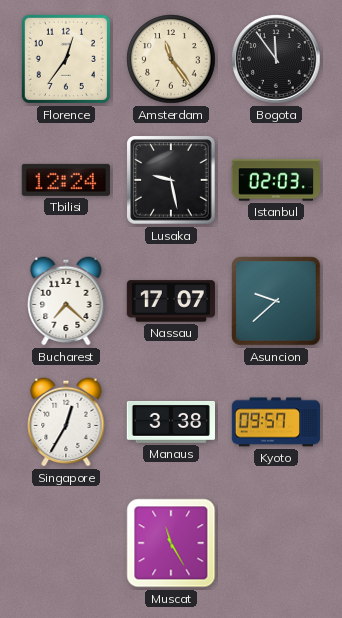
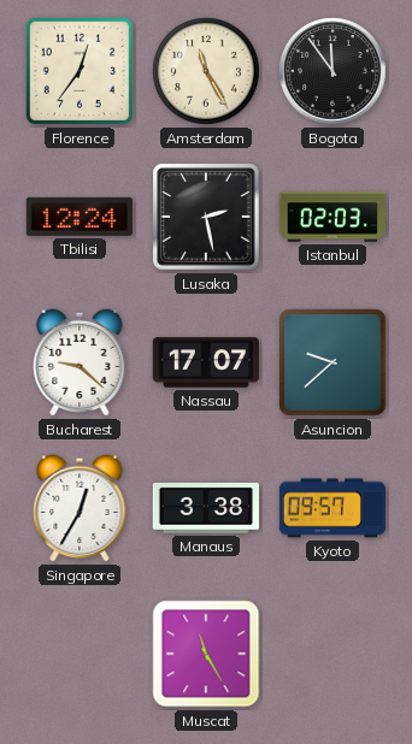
Amsterdam: 11:24 -> 11:25
Lusaka: 9:28 -> 2:28
Bucharest: 7:22 -> 9:22
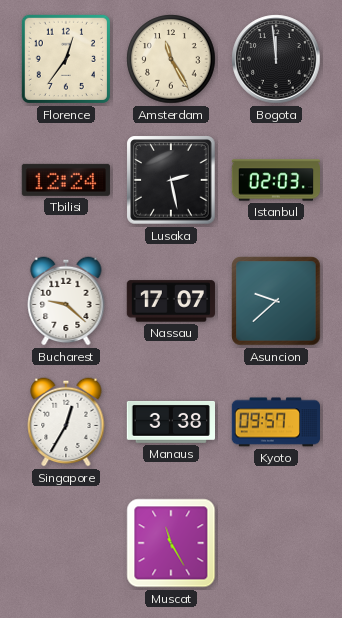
Bogota: 11:54 -> 11:59
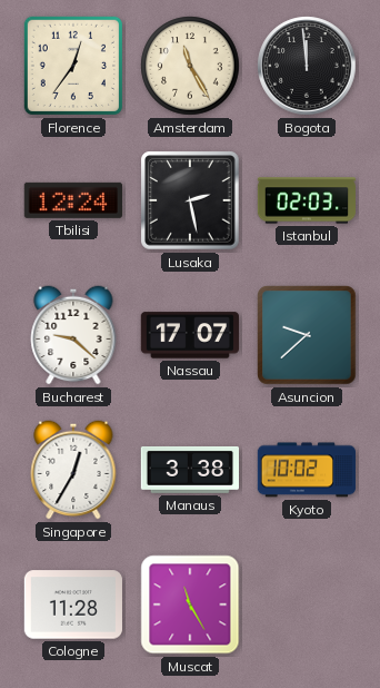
Kyoto: 09:57 -> 10:02
Cologne: none -> 11:28
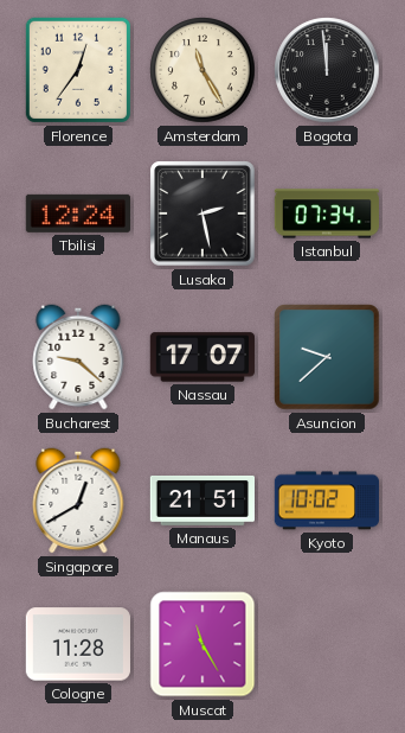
Istanbul: 02:03 -> 07:34
Singapore: 12:35 -> 12:40
Manaus: 3:38 -> 21:51
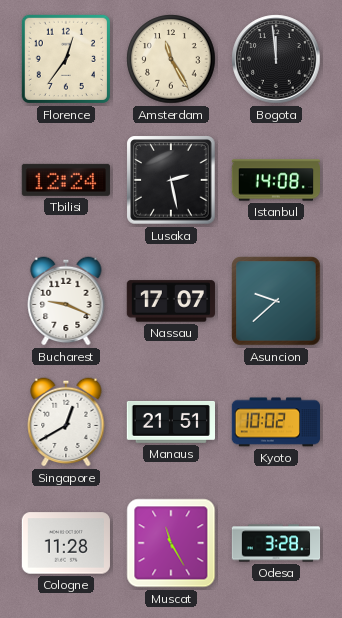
Istanbul: 07:34 -> 14:08
Bucharest: 9:22 -> 9:19
Odesa: none -> 3:28
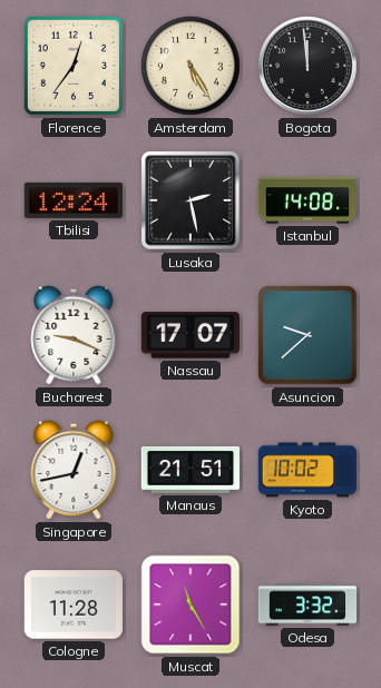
Amsterdam: 11:25 -> 5:25
Singapore: 12:40 -> 12:43
Odesa: 3:28 -> 3:32
